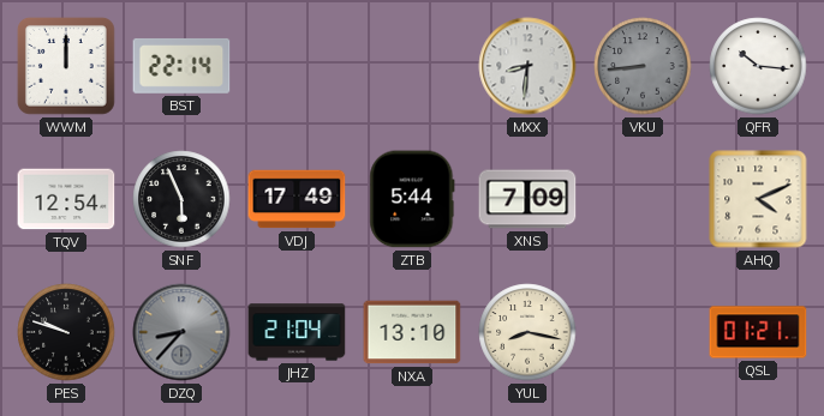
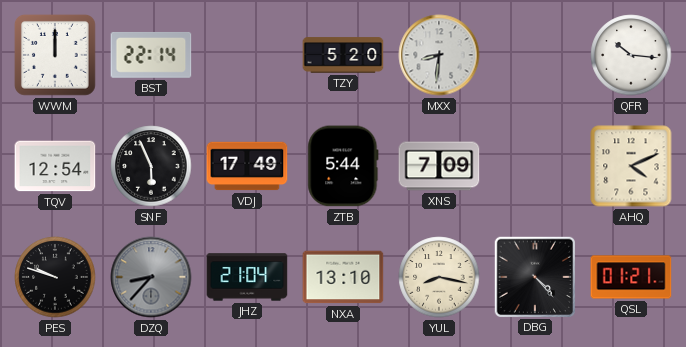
TZY: none -> 5:20
VKU: 8:44 -> none
DBG: none -> 4:23
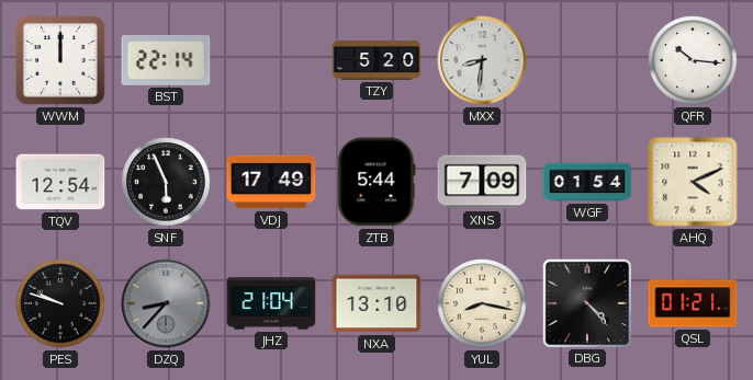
WGF: none -> 01:54
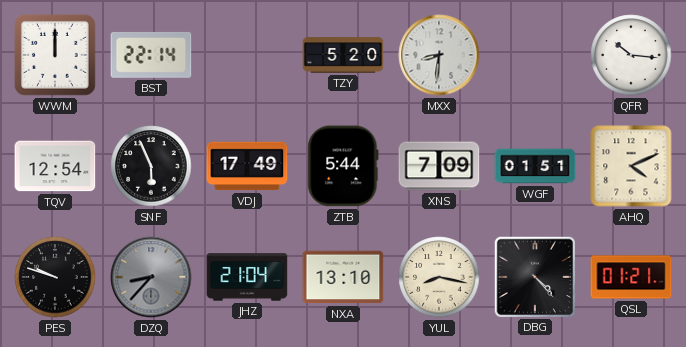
WGF: 01:54 -> 01:51
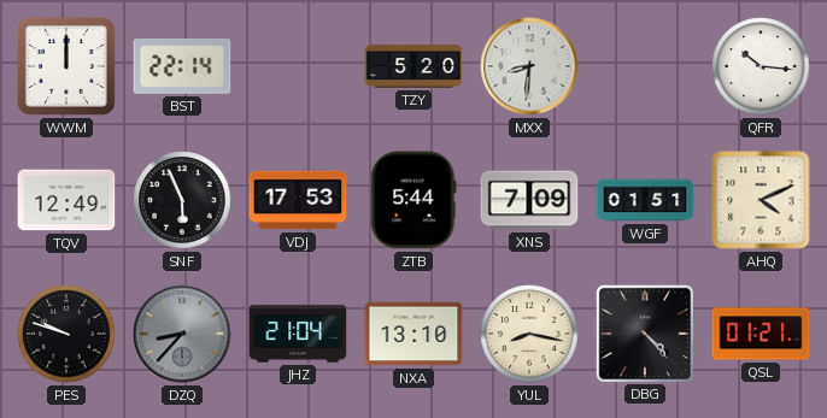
TQV: 12:54 -> 12:49
VDJ: 17:49 -> 17:53
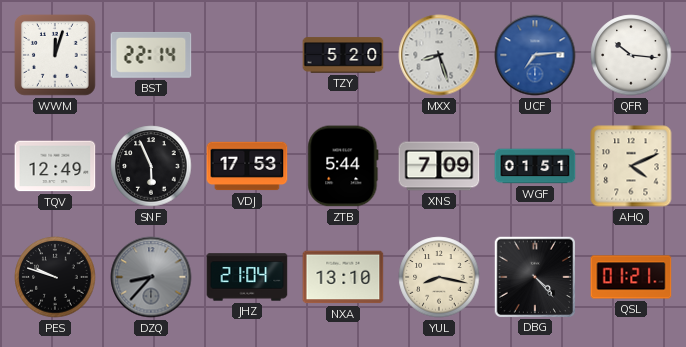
WWM: 12:00 -> 12:03
MXX: 8:31 -> 8:27
UCF: none -> 7:14
